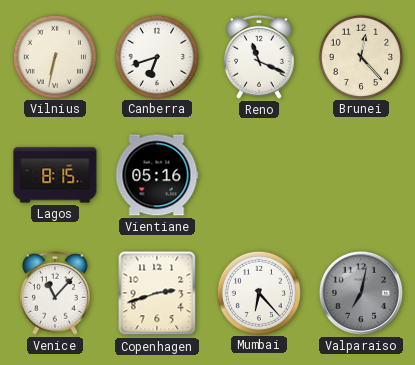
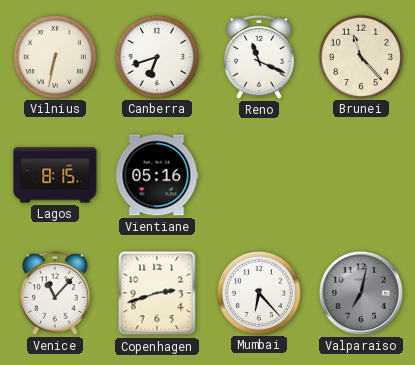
Brunei: 12:23 -> 11:23
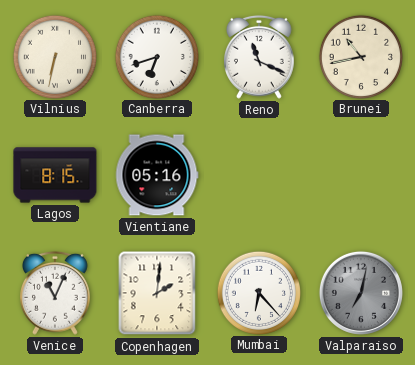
Brunei: 11:23 -> 10:43
Venice: 11:07 -> 11:04
Copenhagen: 2:42 -> 2:01
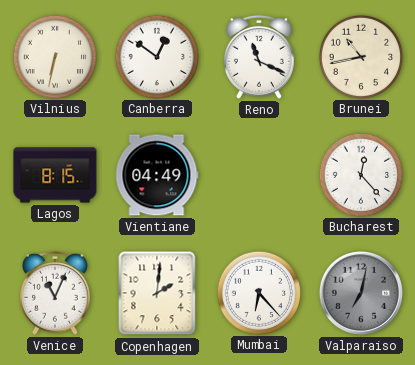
Canberra: 6:42 -> 12:51
Vientiane: 05:16 -> 04:49
Bucharest: none -> 12:23
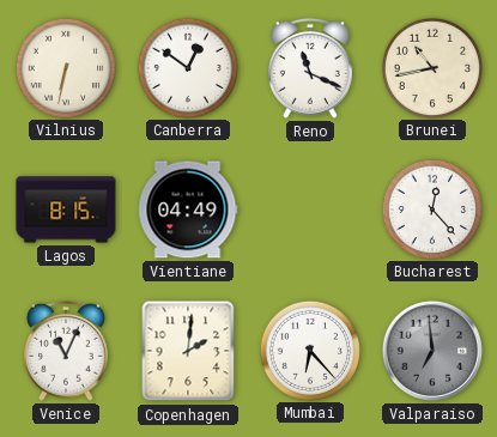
Valparaiso: 7:02 -> 6:59
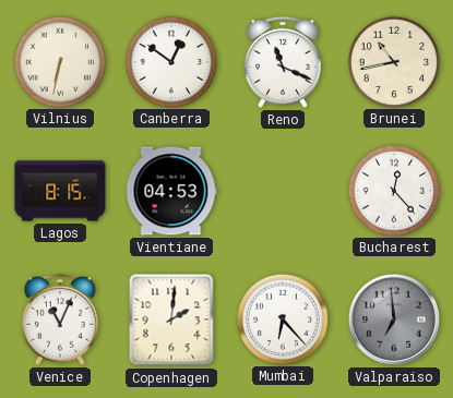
Vientiane: 04:49 -> 04:53
